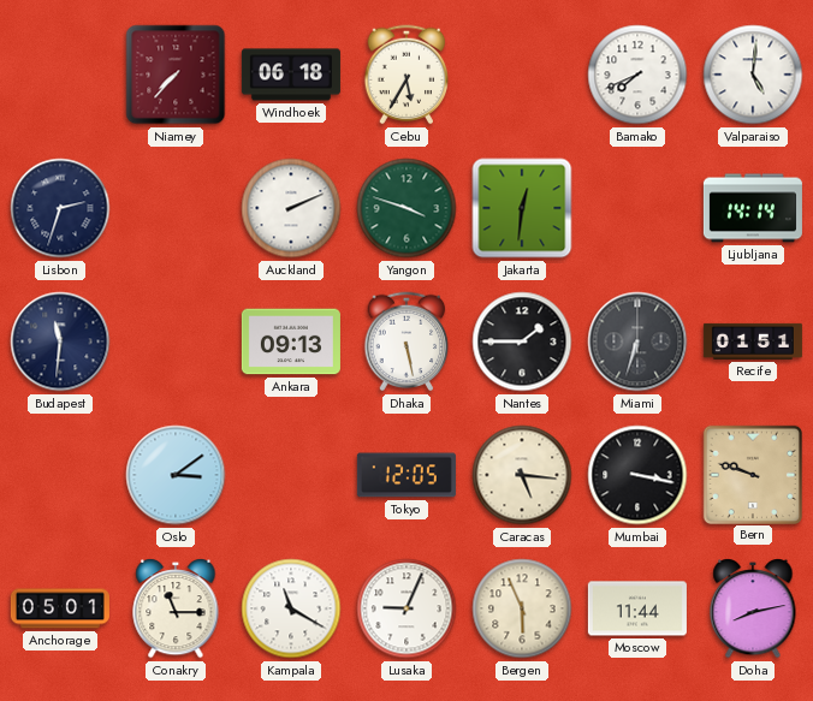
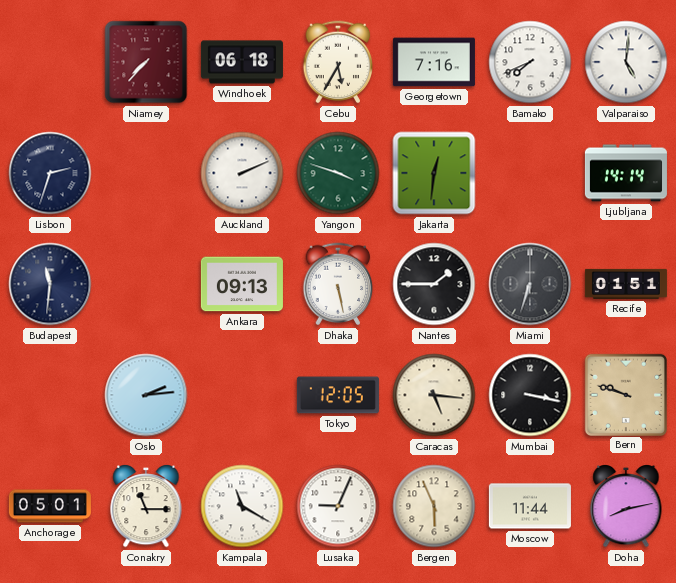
Georgetown: none -> 7:16
Oslo: 3:09 -> 2:14
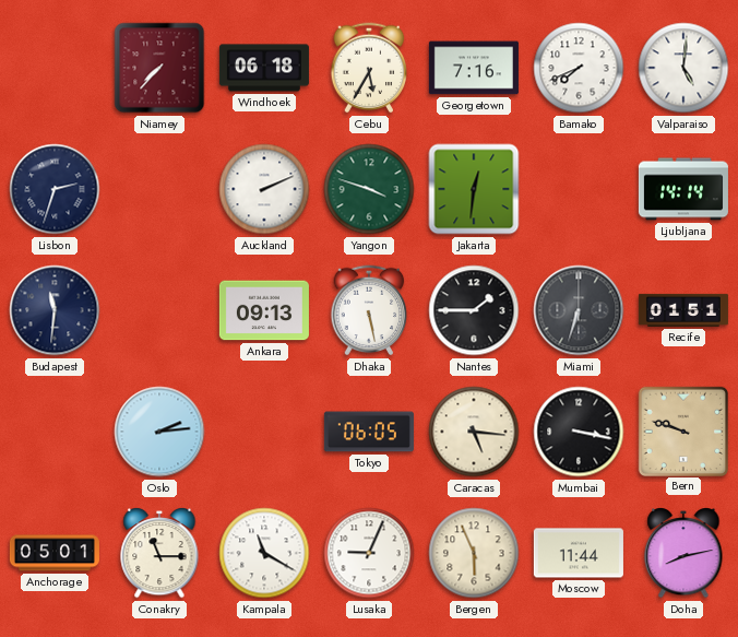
Tokyo: 12:05 -> 06:05
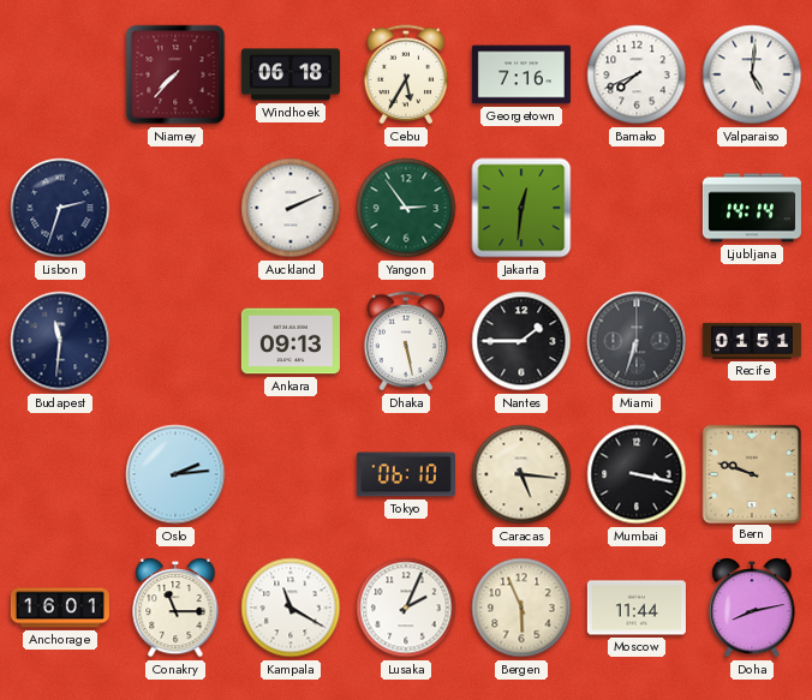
Yangon: 3:48 -> 2:54
Tokyo: 06:05 -> 06:10
Anchorage: 05:01 -> 16:01
Lusaka: 9:04 -> 2:04
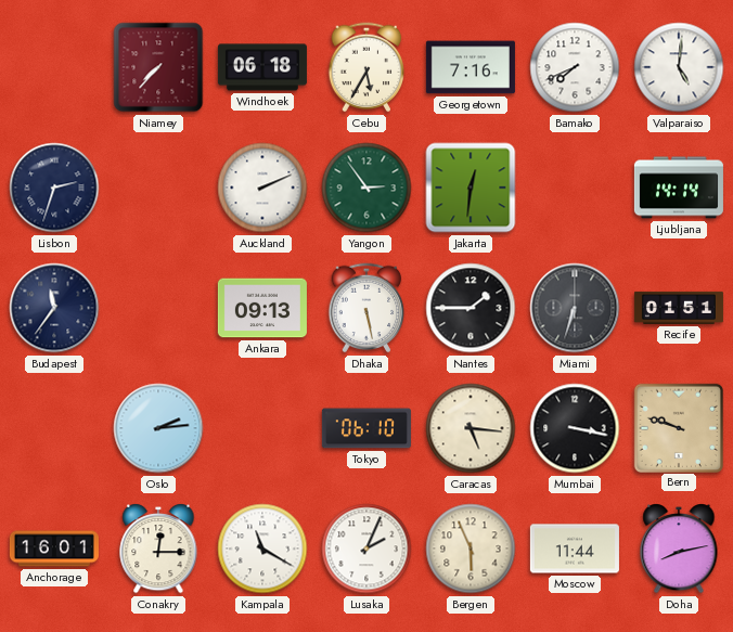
Budapest: 11:31 -> 11:36
Conakry: 11:15 -> 12:15
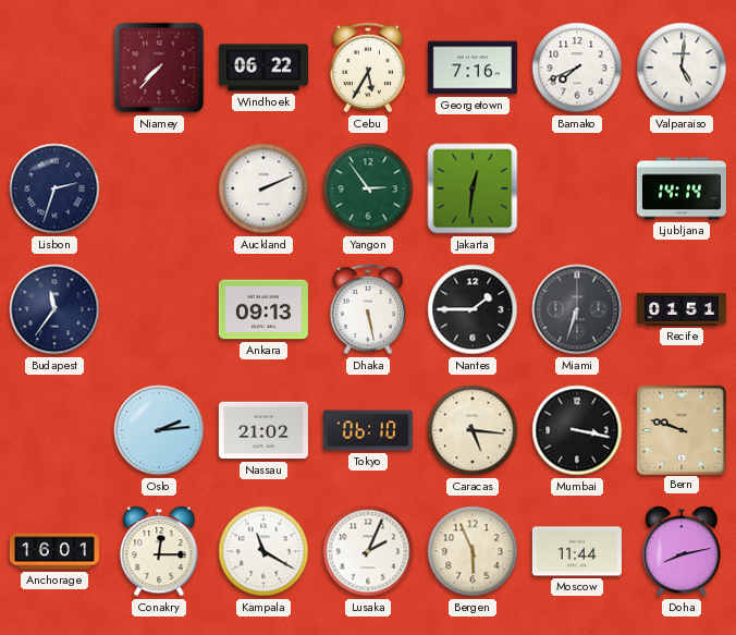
Windhoek: 06:18 -> 06:22
Nassau: none -> 21:02
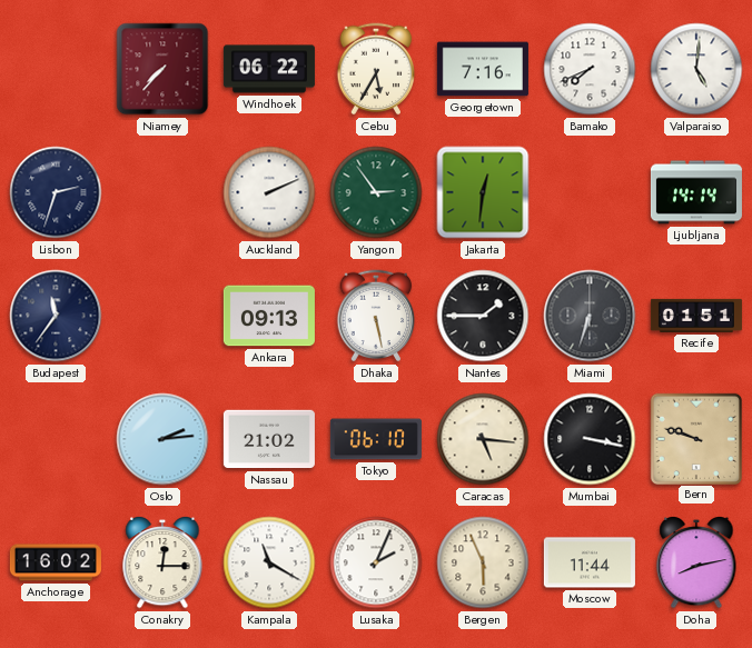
Anchorage: 16:01 -> 16:02
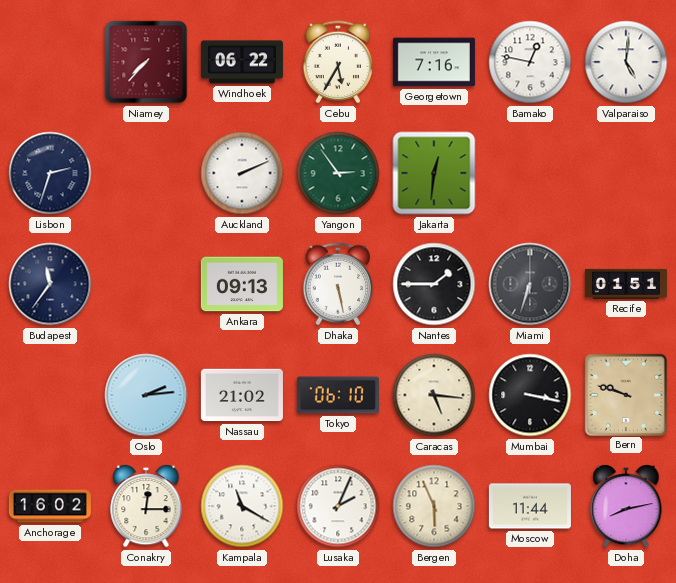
Bamako: 7:41 -> 12:47
Ljubljana: 14:14 -> none
